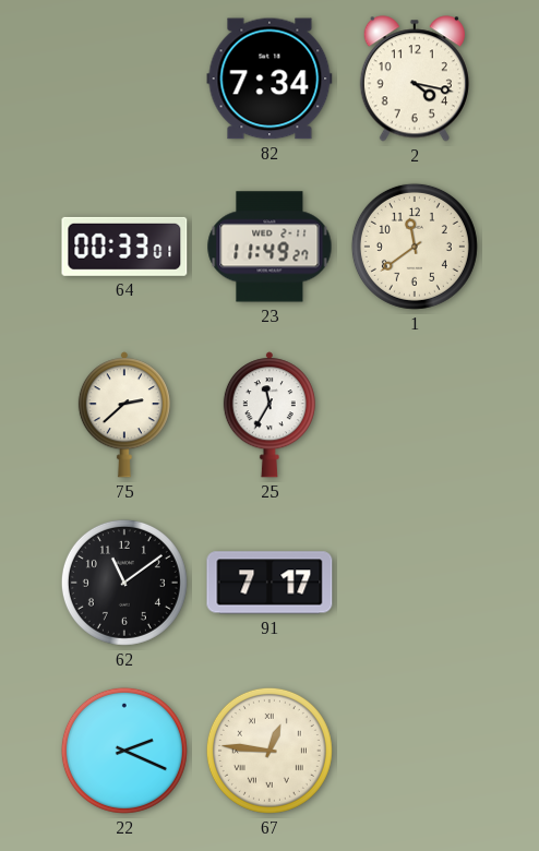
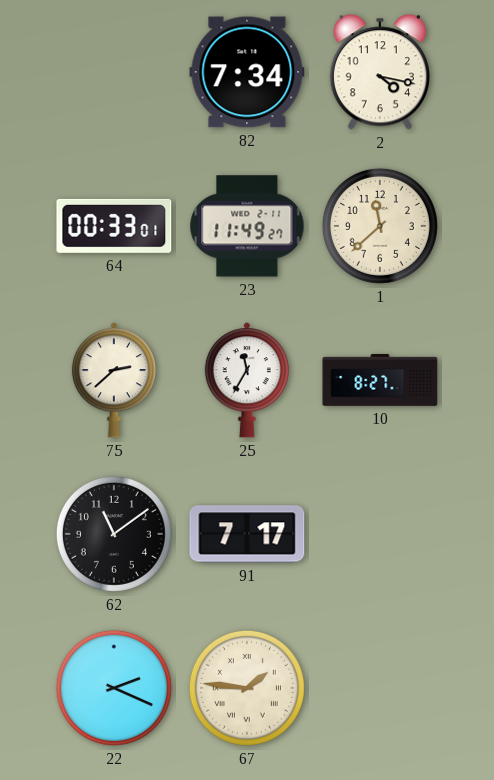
1: 11:39 -> 11:38
10: none -> 8:27
67: 12:46 -> 1:46
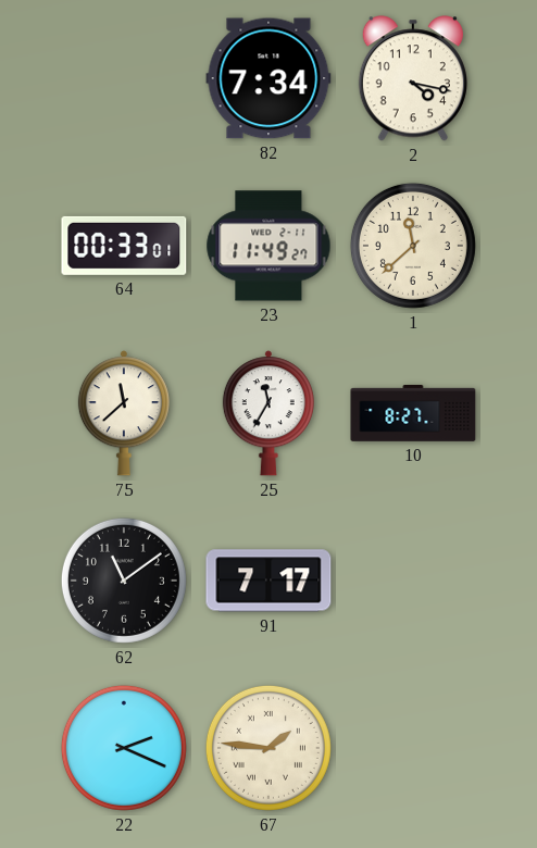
75: 2:38 -> 11:38
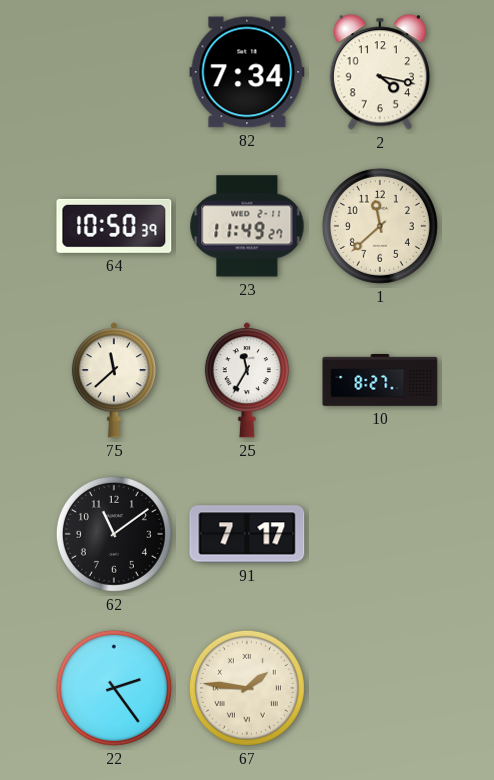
64: 00:33 -> 10:50
22: 2:19 -> 2:24
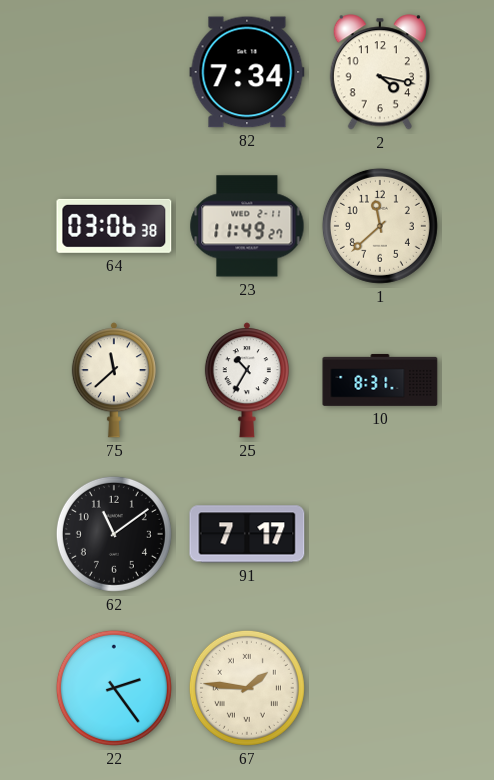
64: 10:50 -> 03:06
25: 11:35 -> 10:35
10: 8:27 -> 8:31
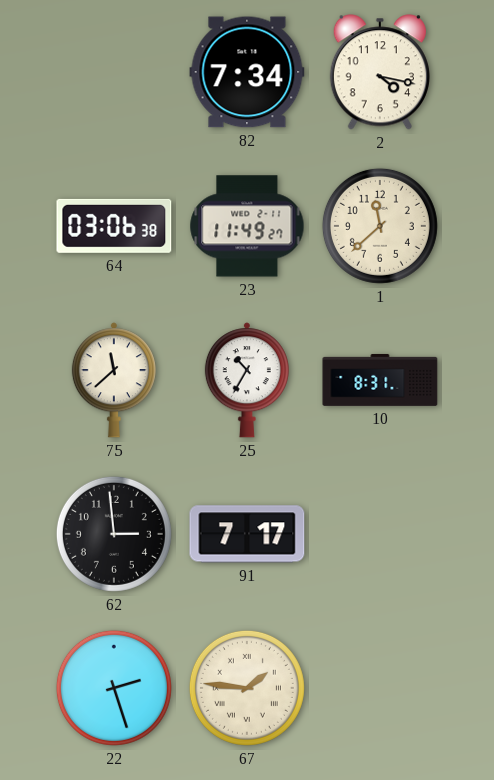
62: 11:09 -> 2:59
22: 2:24 -> 2:27
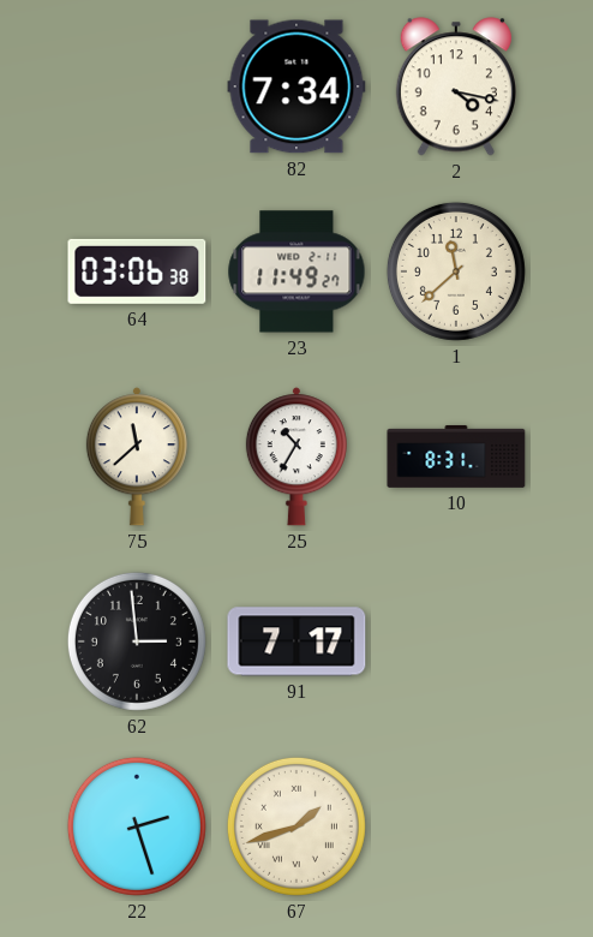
67: 1:46 -> 1:42
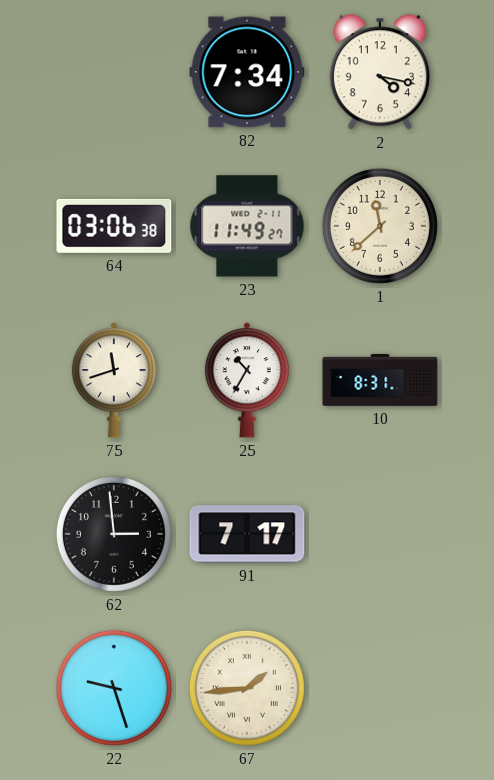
75: 11:38 -> 11:42
22: 2:27 -> 9:27
67: 1:42 -> 1:44
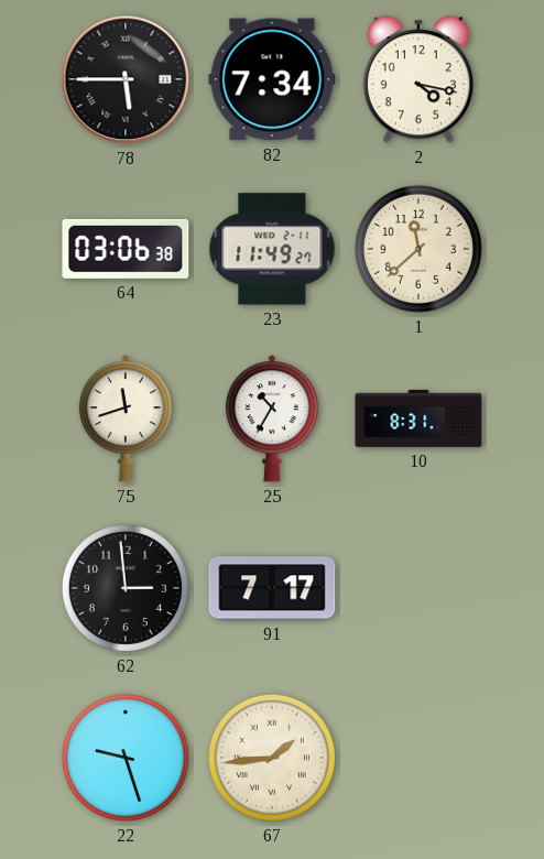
78: none -> 5:45
